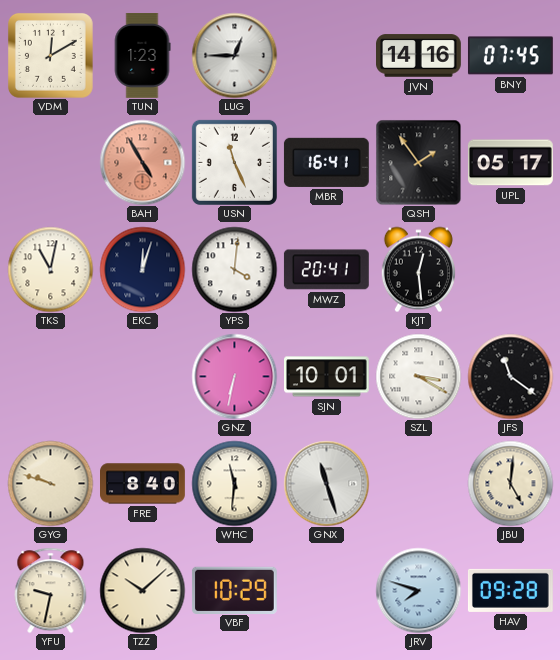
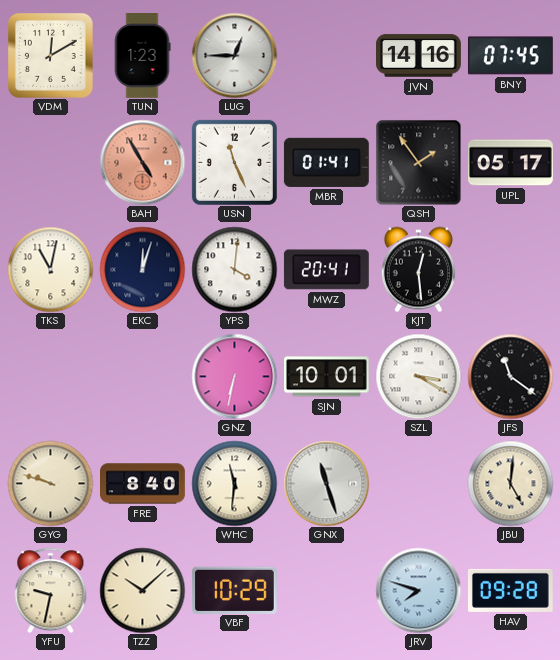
MBR: 16:41 -> 01:41
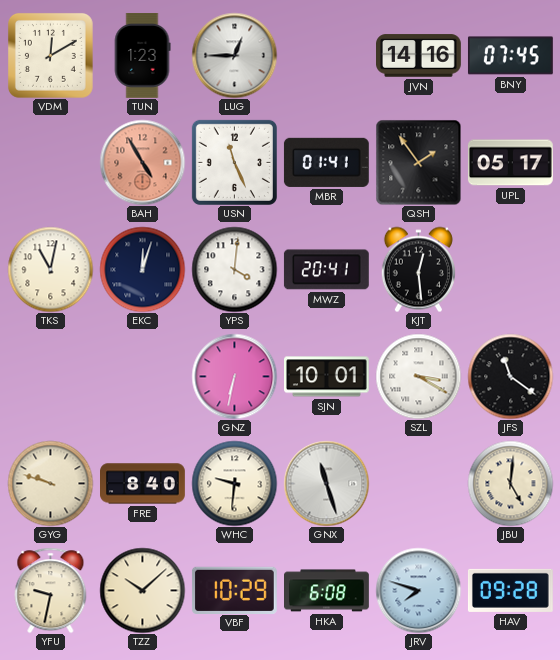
WHC: 11:31 -> 9:31
HKA: none -> 6:08
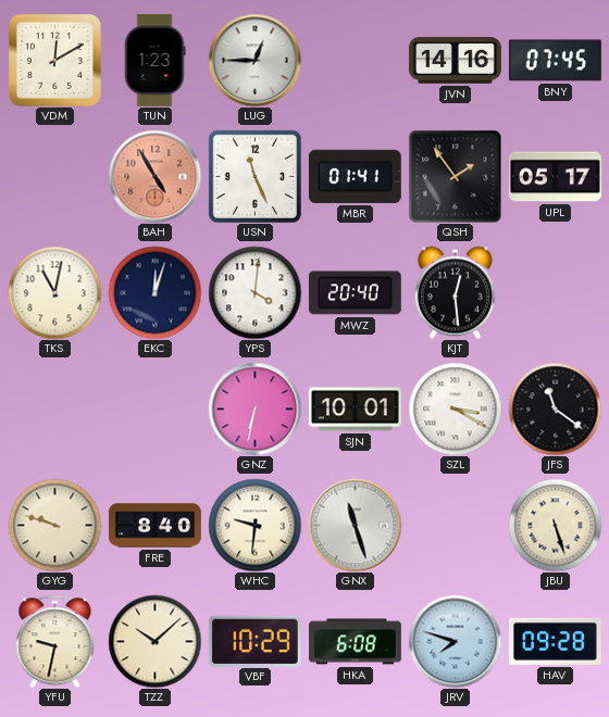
MWZ: 20:41 -> 20:40
JBU: 5:01 -> 5:27
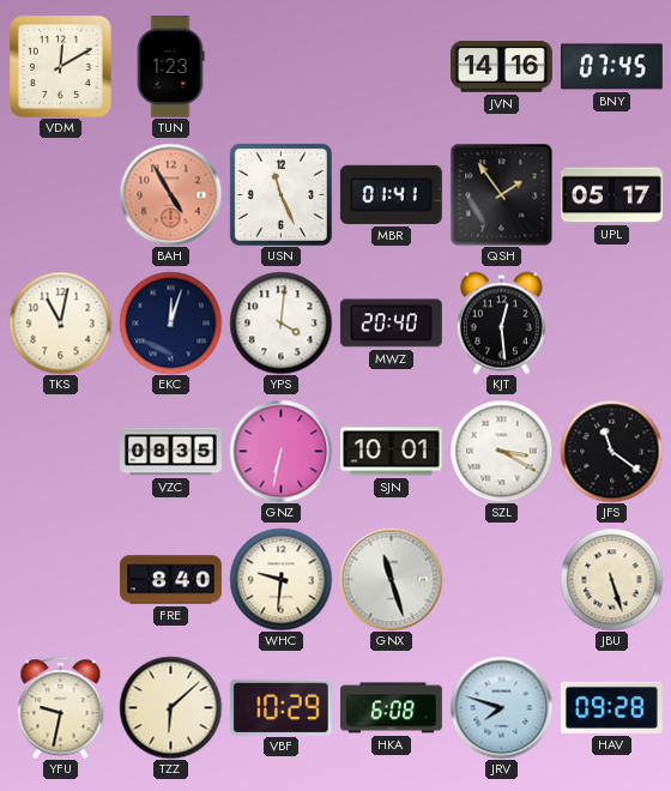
LUG: 12:45 -> none
VZC: none -> 08:35
GYG: 9:48 -> none
TZZ: 10:08 -> 6:08
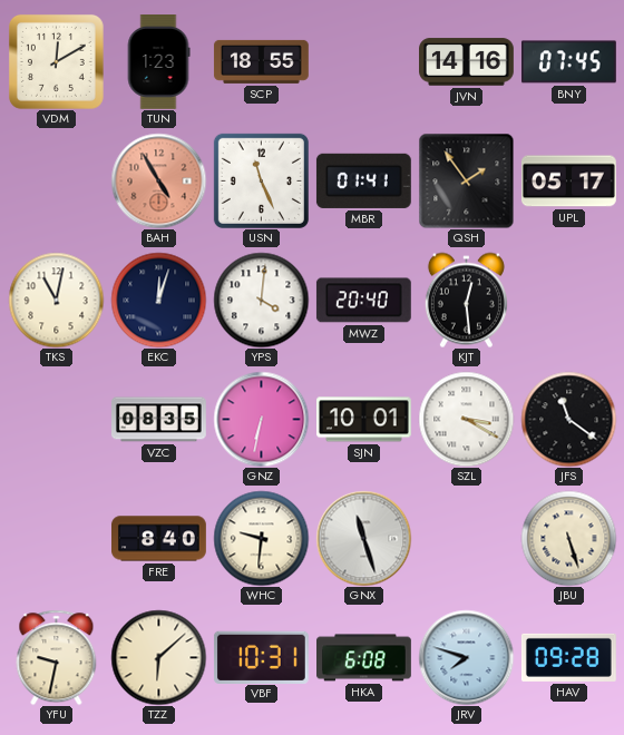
SCP: none -> 18:55
VBF: 10:29 -> 10:31
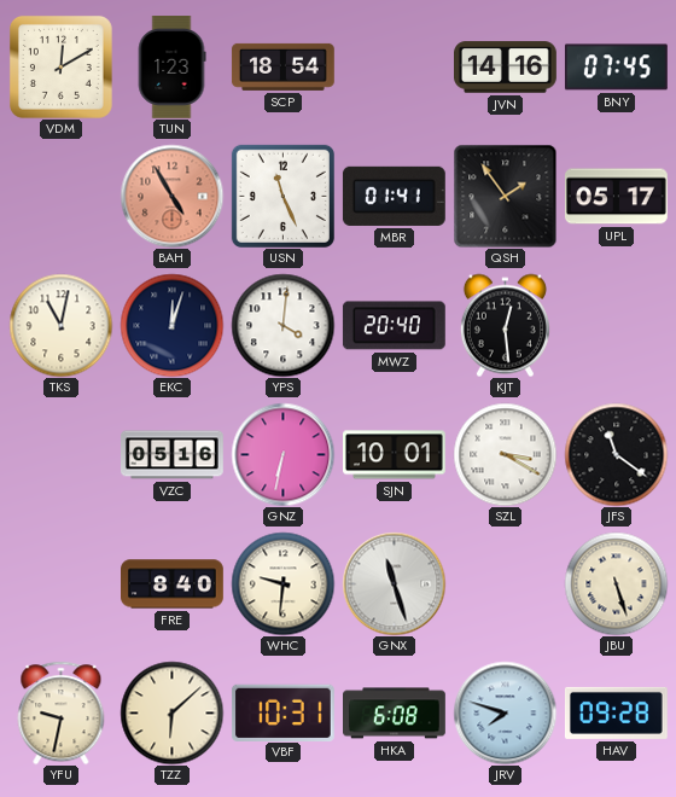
SCP: 18:55 -> 18:54
VZC: 08:35 -> 05:16
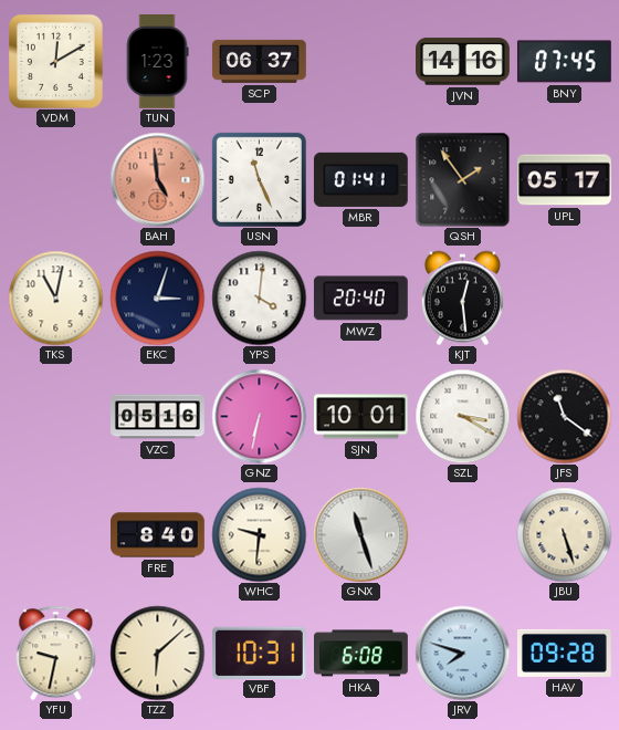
SCP: 18:54 -> 06:37
BAH: 4:55 -> 4:59
EKC: 12:03 -> 3:03
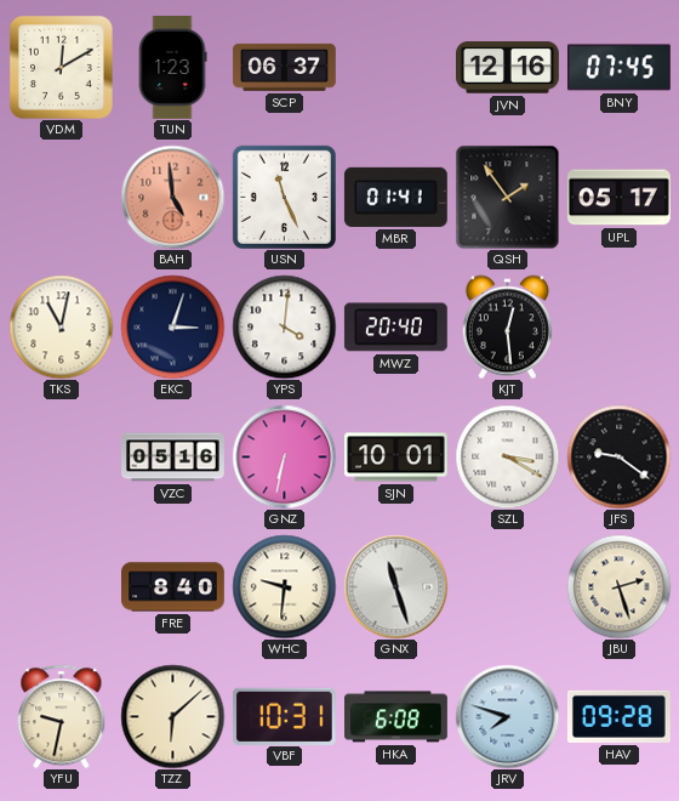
JVN: 14:16 -> 12:16
JFS: 11:21 -> 9:21
JBU: 5:27 -> 2:27
